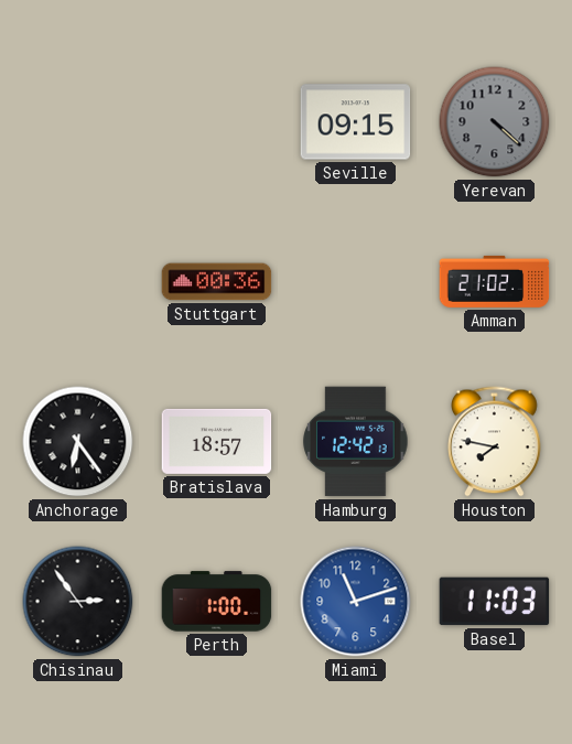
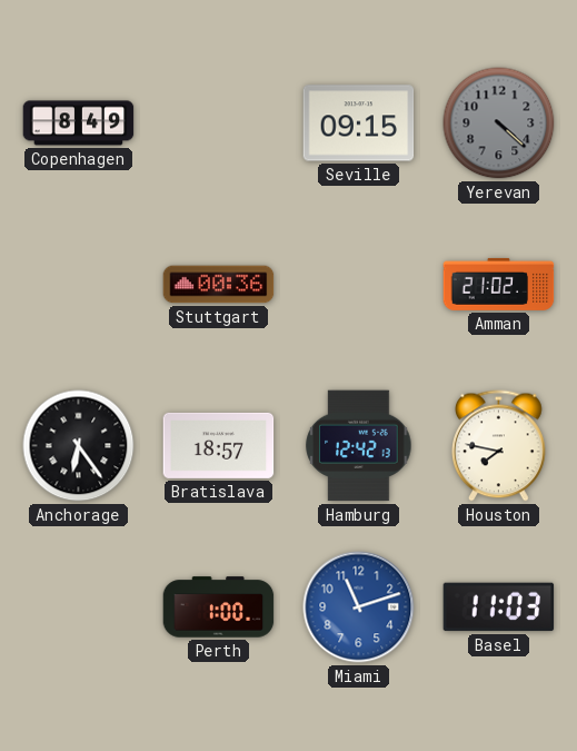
Copenhagen: none -> 8:49
Chisinau: 2:54 -> none
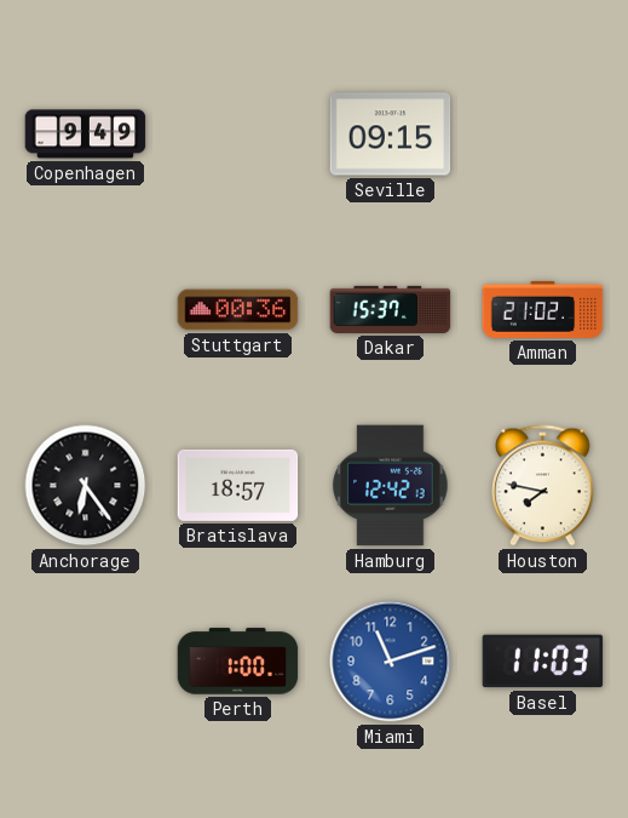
Copenhagen: 8:49 -> 9:49
Yerevan: 4:22 -> none
Dakar: none -> 15:37
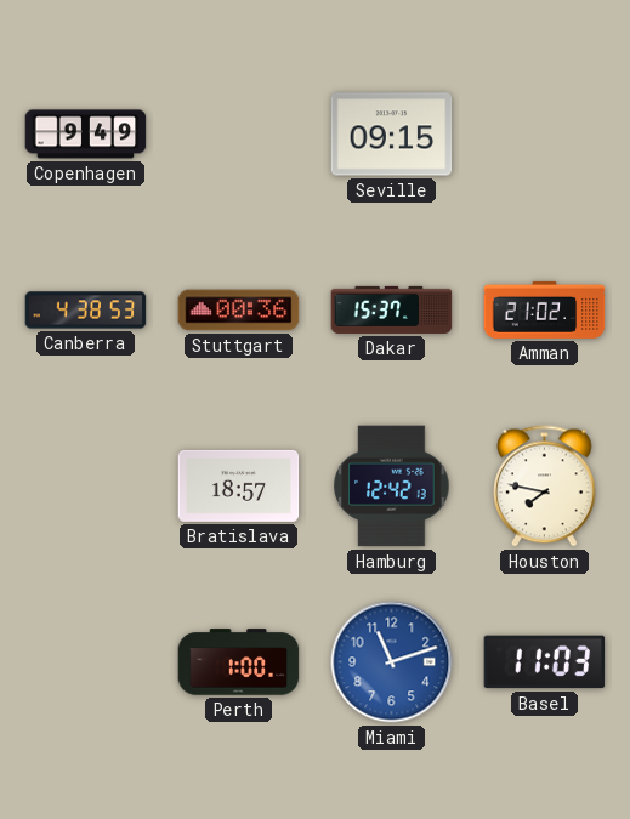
Canberra: none -> 4:38
Anchorage: 6:24 -> none
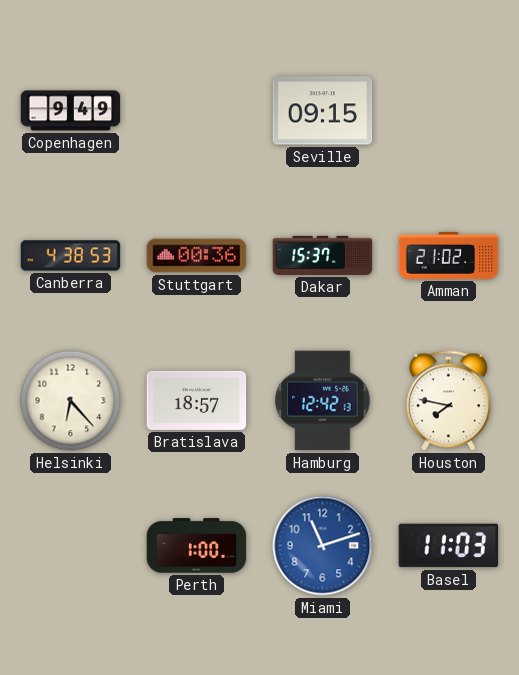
Helsinki: none -> 6:23
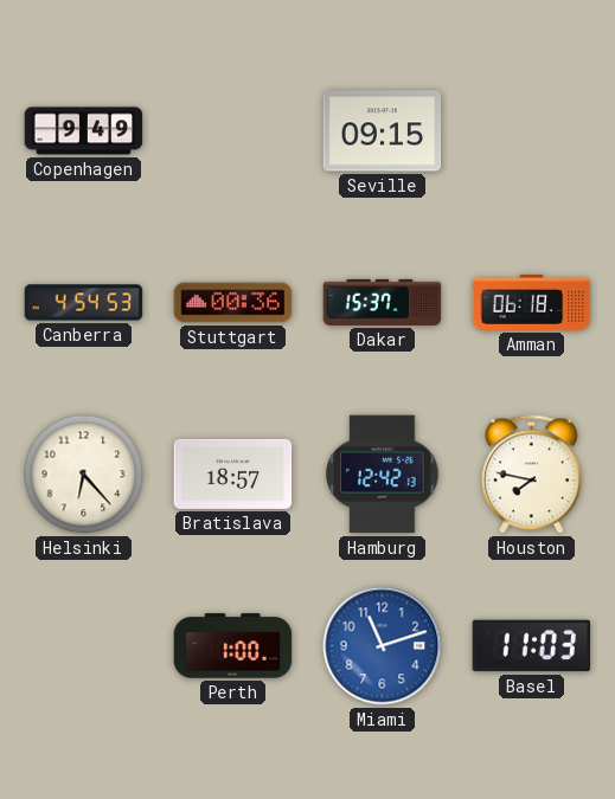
Canberra: 4:38 -> 4:54
Amman: 21:02 -> 06:18
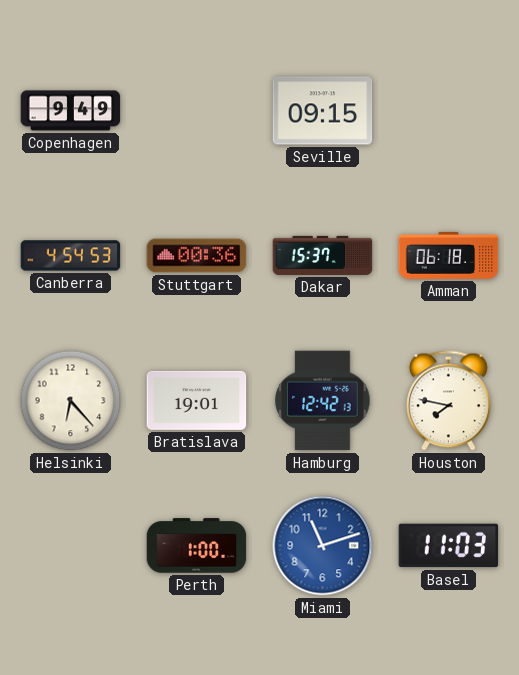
Bratislava: 18:57 -> 19:01
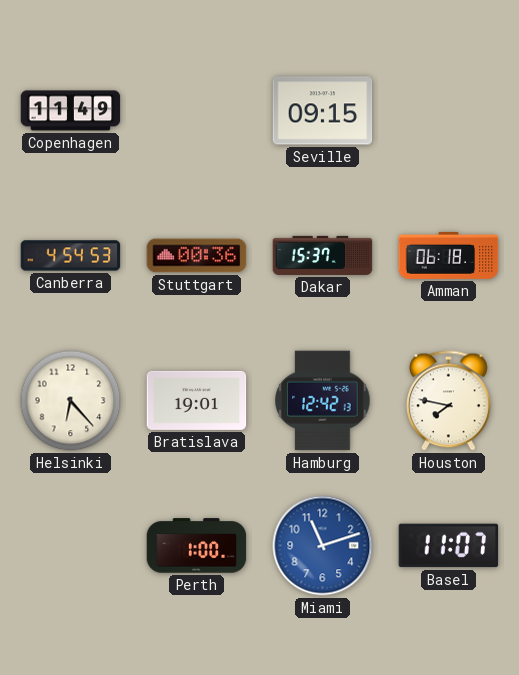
Copenhagen: 9:49 -> 11:49
Basel: 11:03 -> 11:07
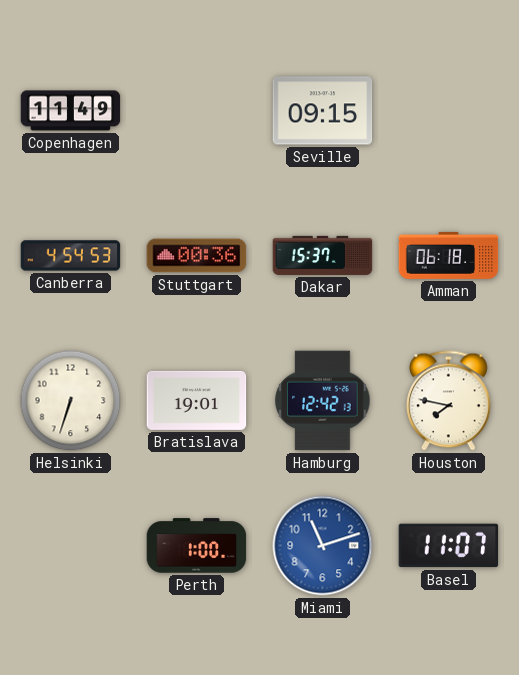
Helsinki: 6:23 -> 6:33
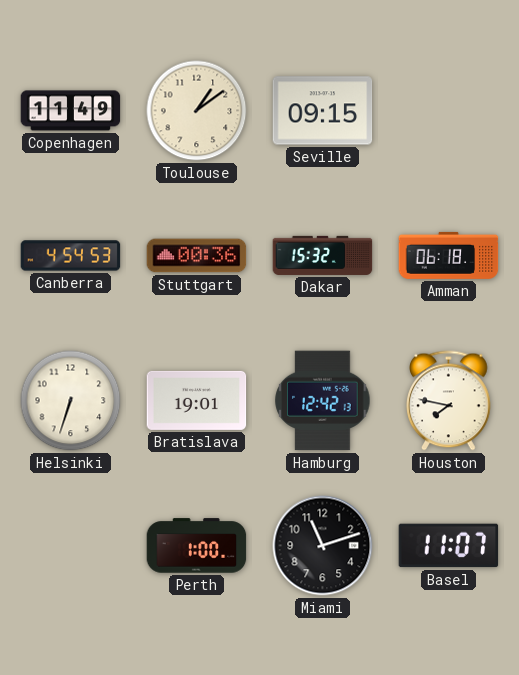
Toulouse: none -> 1:09
Dakar: 15:37 -> 15:32
Miami dial: blue -> black
